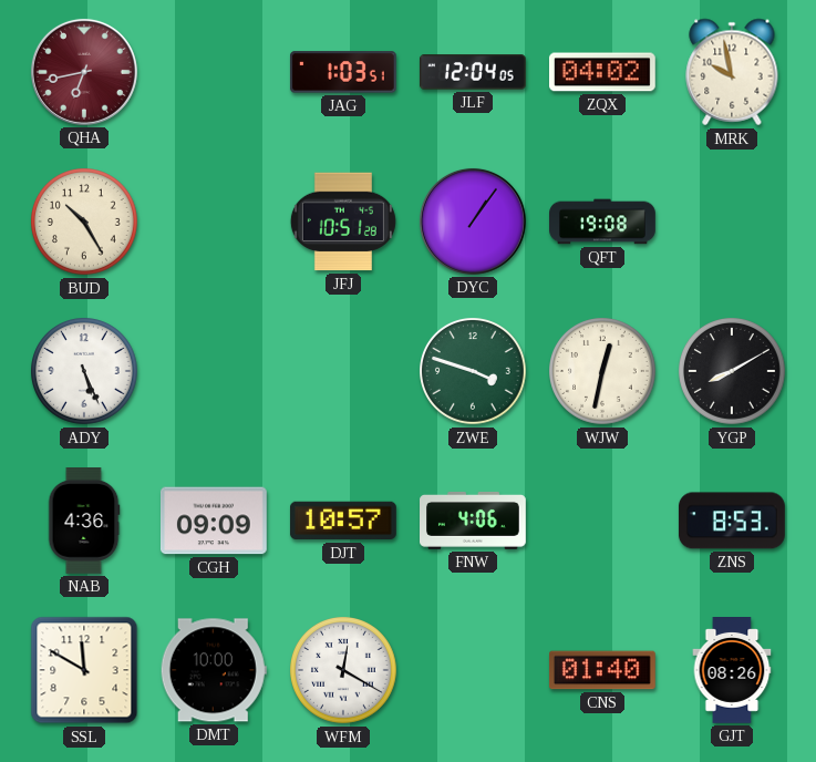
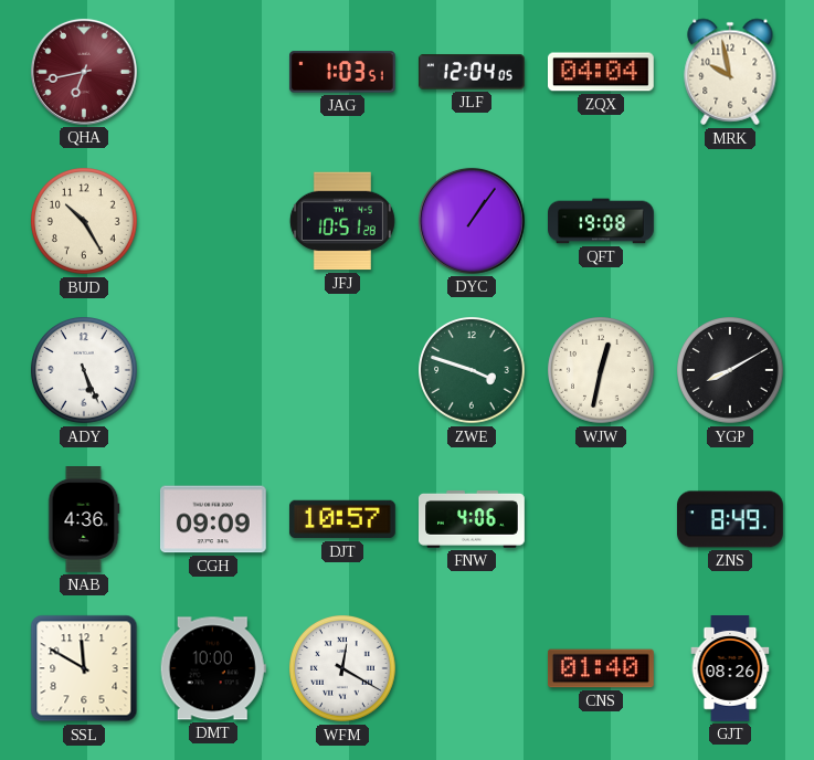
ZQX: 04:02 -> 04:04
ZNS: 8:53 -> 8:49
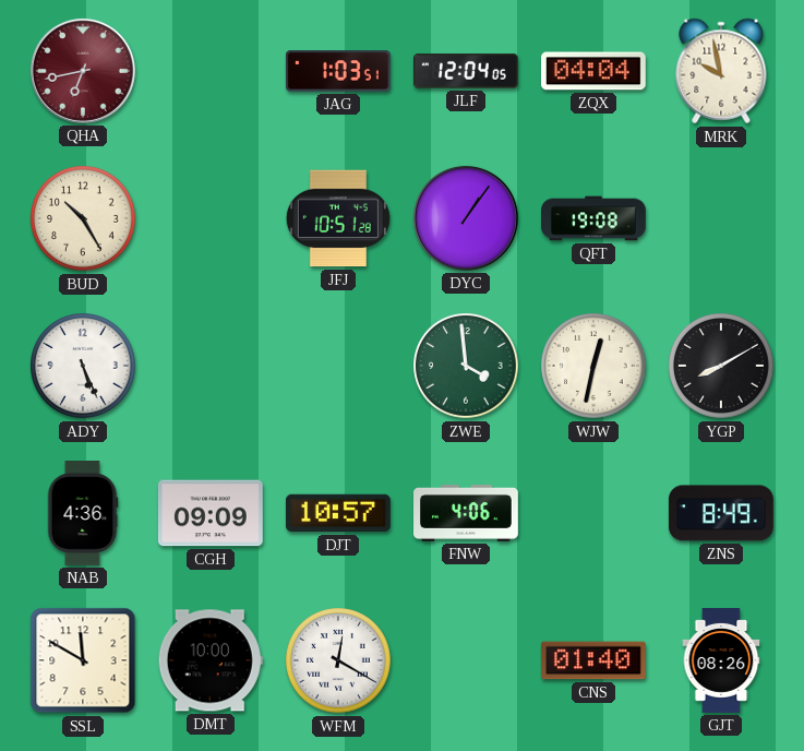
ZWE: 3:48 -> 3:59
